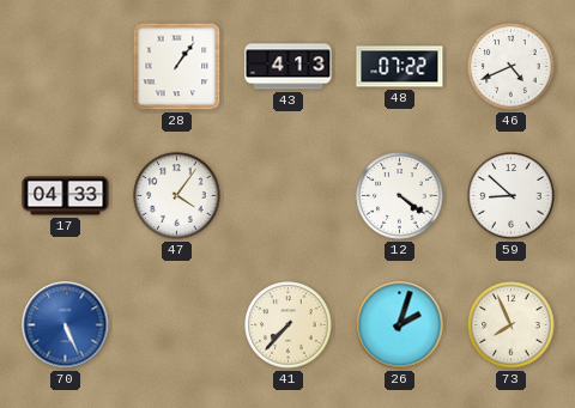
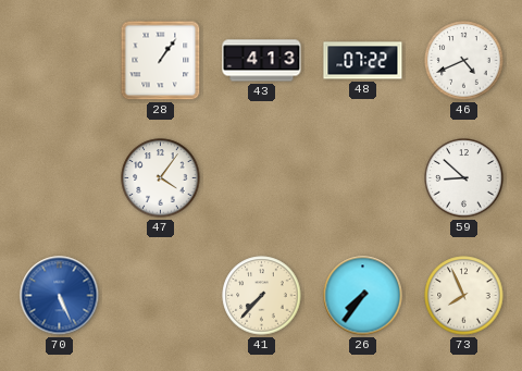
17: 04:33 -> none
12: 4:21 -> none
26: 2:03 -> 7:36
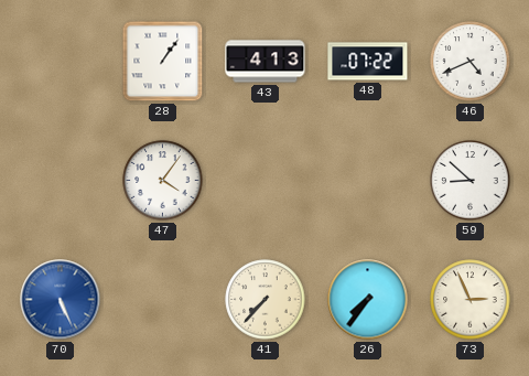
73: 7:56 -> 2:56
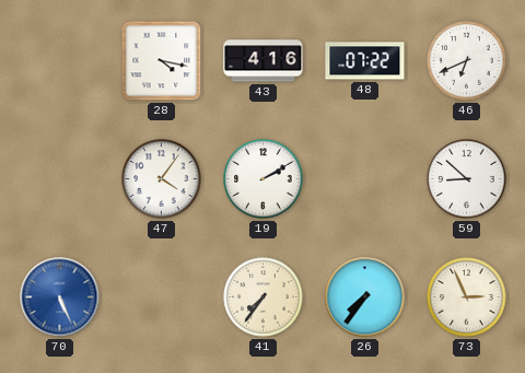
28: 1:06 -> 4:17
43: 4:13 -> 4:16
46: 4:41 -> 6:41
19: none -> 2:10
41: 7:37 -> 7:36
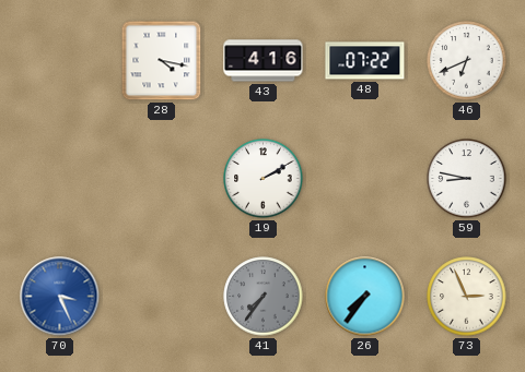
47: 4:06 -> none
59: 8:52 -> 8:47
70: 5:26 -> 3:26
41 dial: cream -> grey
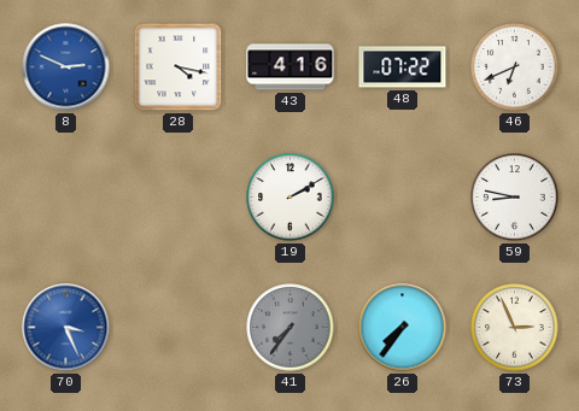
8: none -> 2:49
